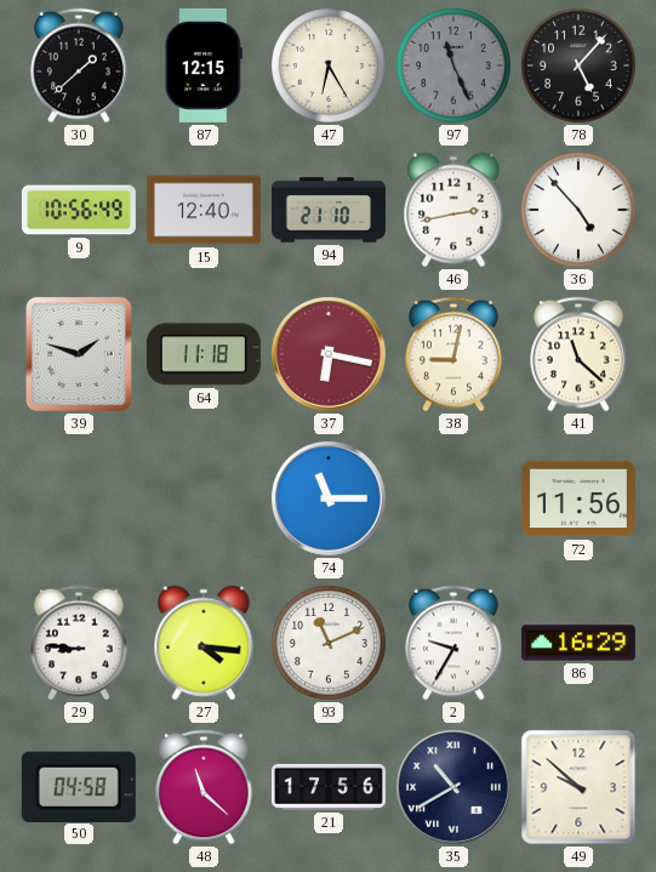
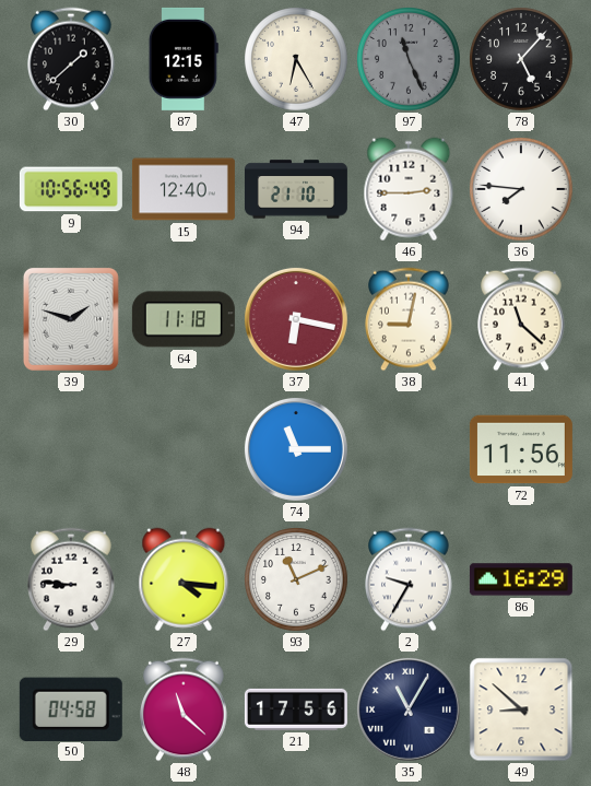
46: 2:43 -> 2:45
36: 4:53 -> 7:46
35: 10:40 -> 11:05
49: 9:52 -> 8:52
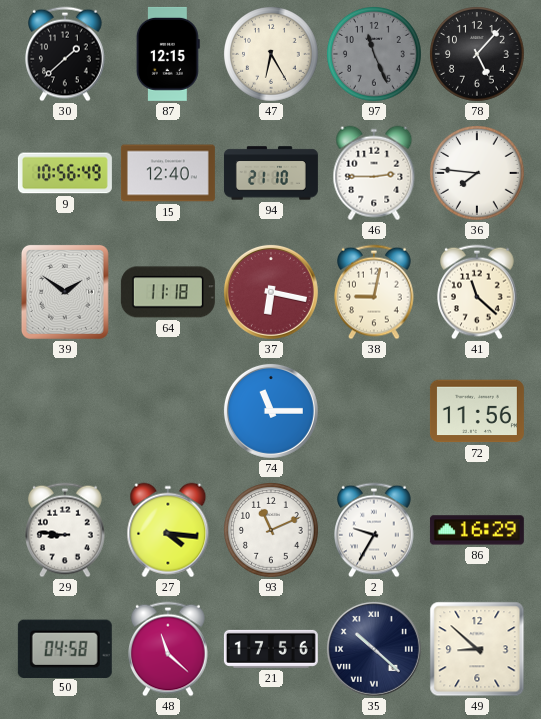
39: 1:48 -> 1:51
35: 11:05 -> 10:22
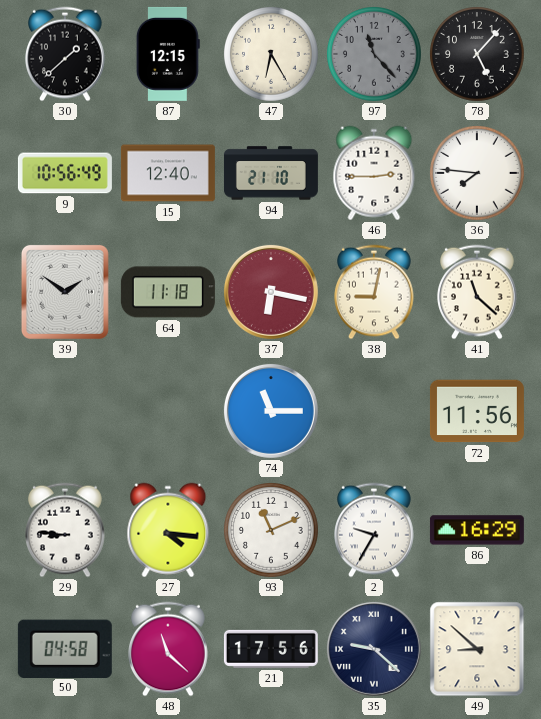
97: 11:26 -> 11:23
35: 10:22 -> 9:22
